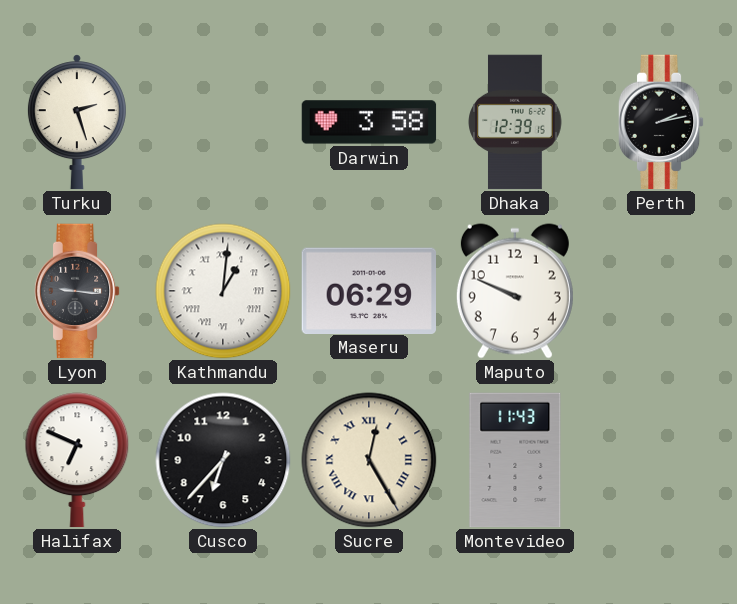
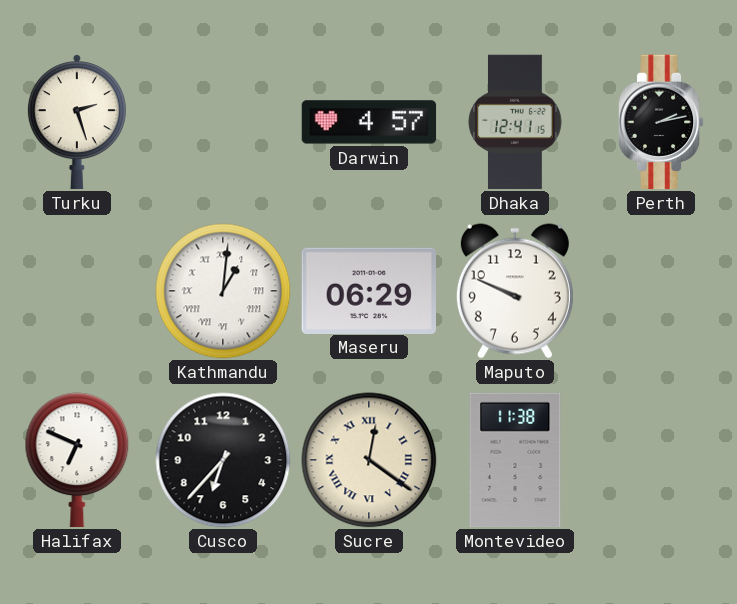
Darwin: 3:58 -> 4:57
Dhaka: 12:39 -> 12:41
Lyon: 9:16 -> none
Sucre: 12:25 -> 12:21
Montevideo: 11:43 -> 11:38
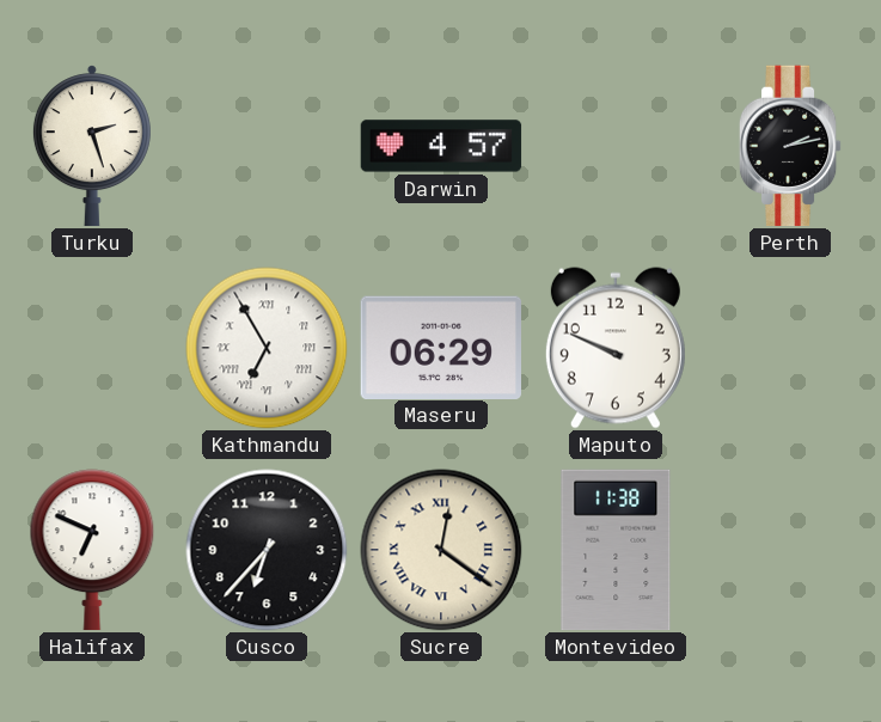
Dhaka: 12:41 -> none
Kathmandu: 1:01 -> 6:55
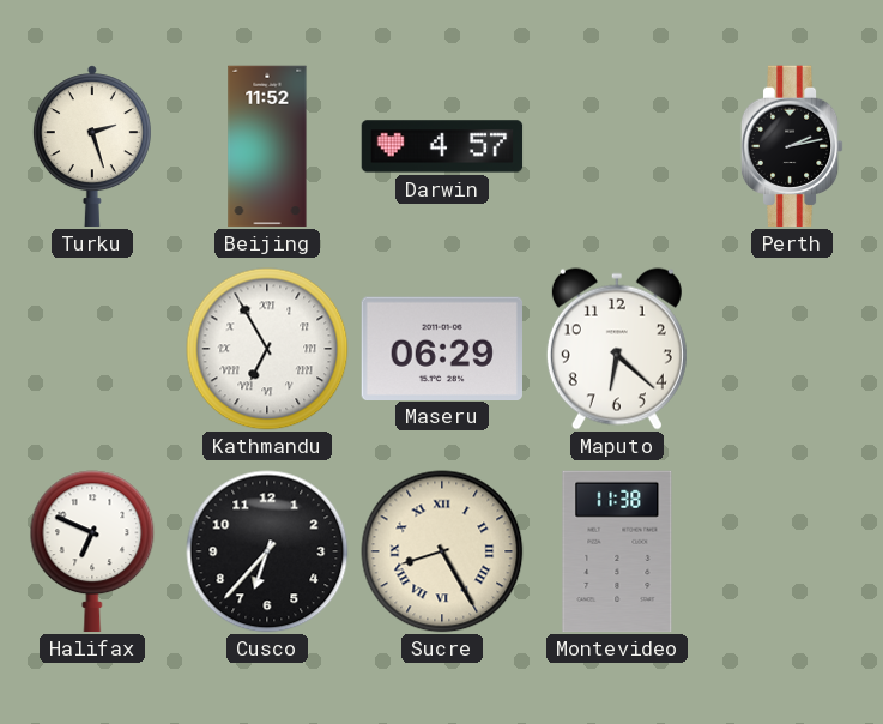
Beijing: none -> 11:52
Maputo: 9:49 -> 6:22
Sucre: 12:21 -> 8:25
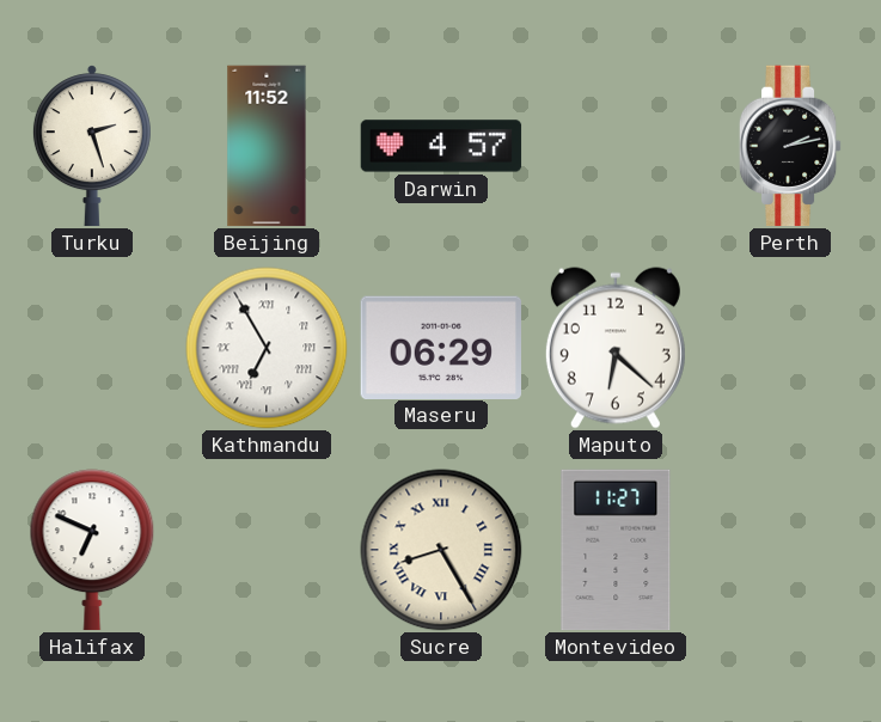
Cusco: 6:37 -> none
Montevideo: 11:38 -> 11:27
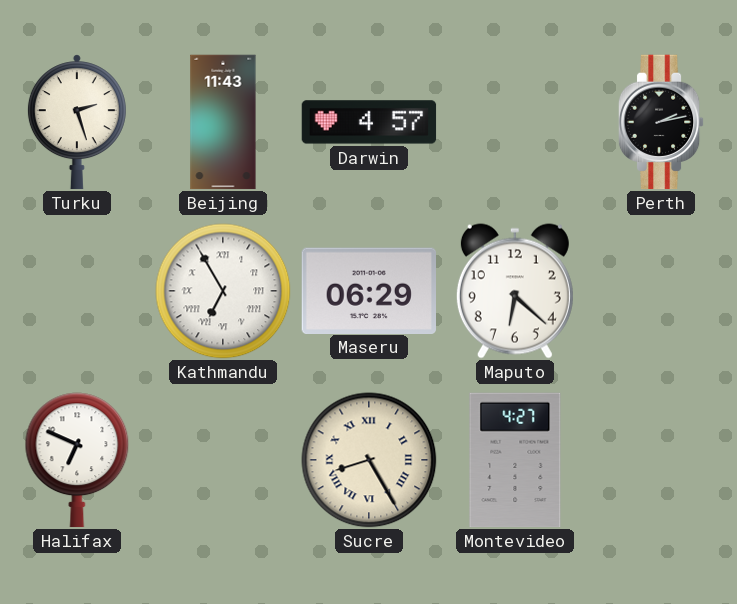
Beijing: 11:52 -> 11:43
Montevideo: 11:27 -> 4:27
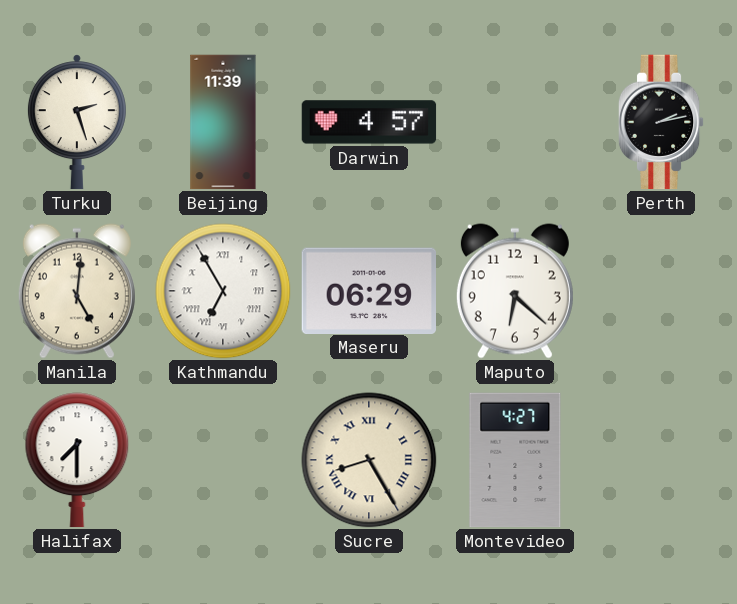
Beijing: 11:43 -> 11:39
Manila: none -> 5:01
Halifax: 6:49 -> 7:30
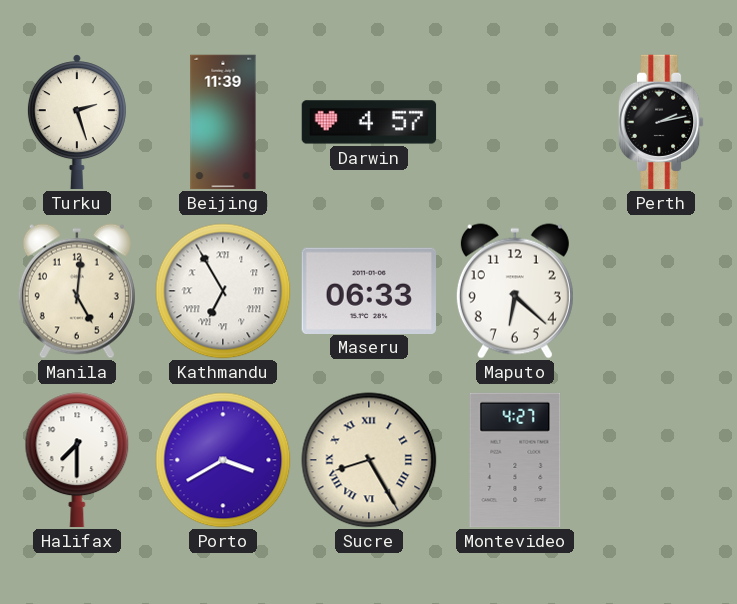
Maseru: 06:29 -> 06:33
Porto: none -> 3:40
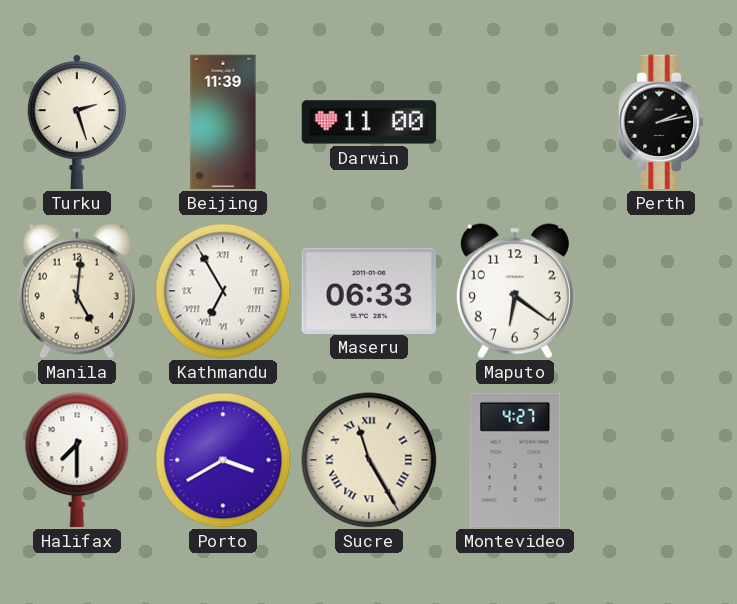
Darwin: 4:57 -> 11:00
Maputo: 6:22 -> 6:21
Sucre: 8:25 -> 11:25
